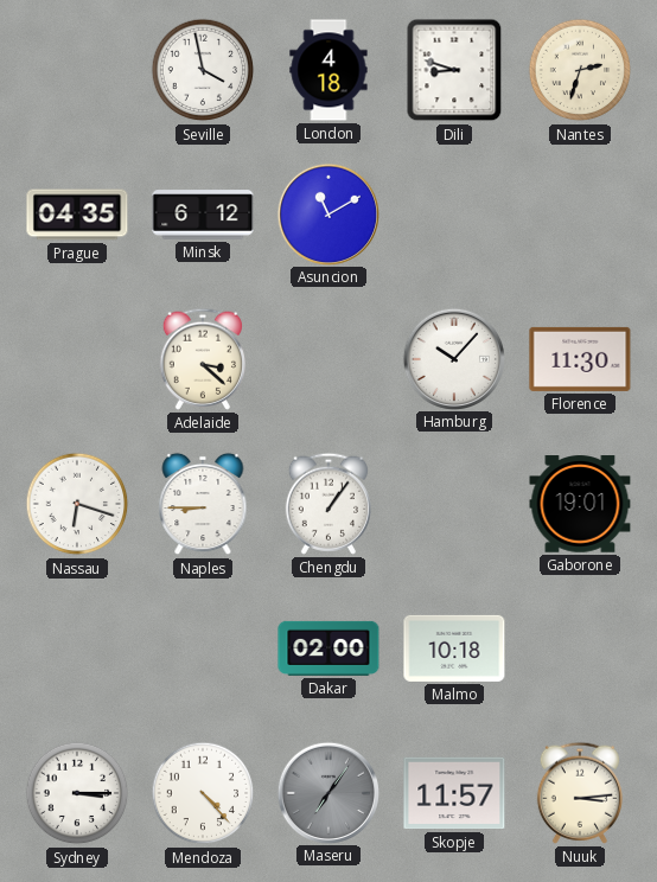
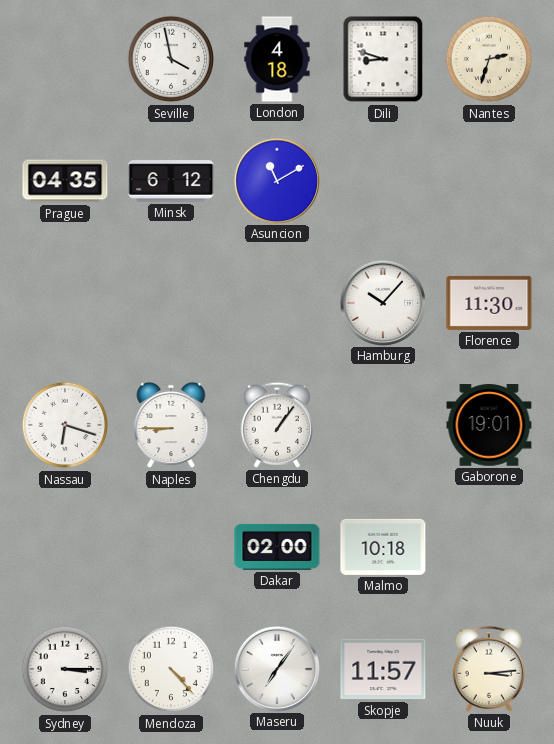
Adelaide: 3:22 -> none
Maseru dial: grey -> white
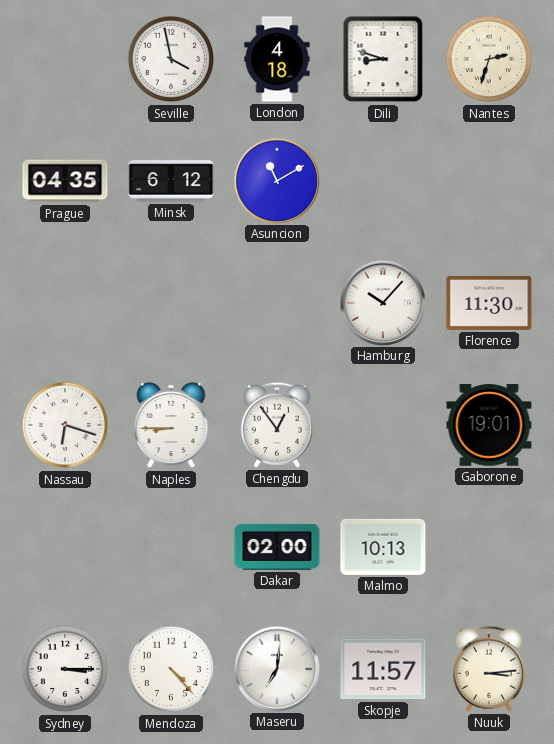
Chengdu: 1:06 -> 12:54
Malmo: 10:18 -> 10:13
Maseru: 7:06 -> 7:01
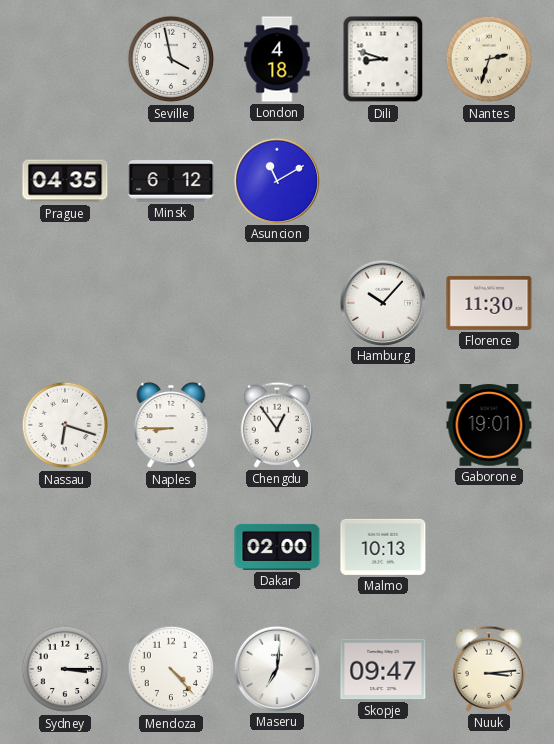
Skopje: 11:57 -> 09:47
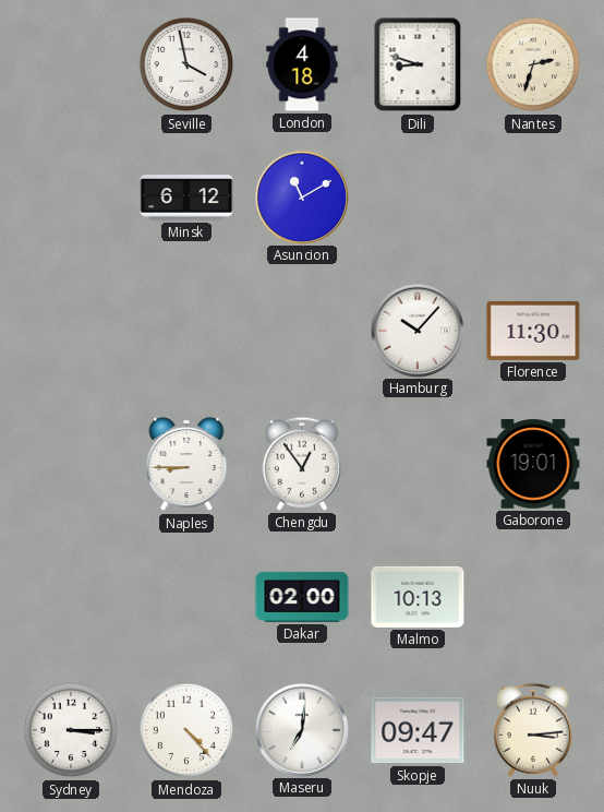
Prague: 04:35 -> none
Nassau: 6:18 -> none
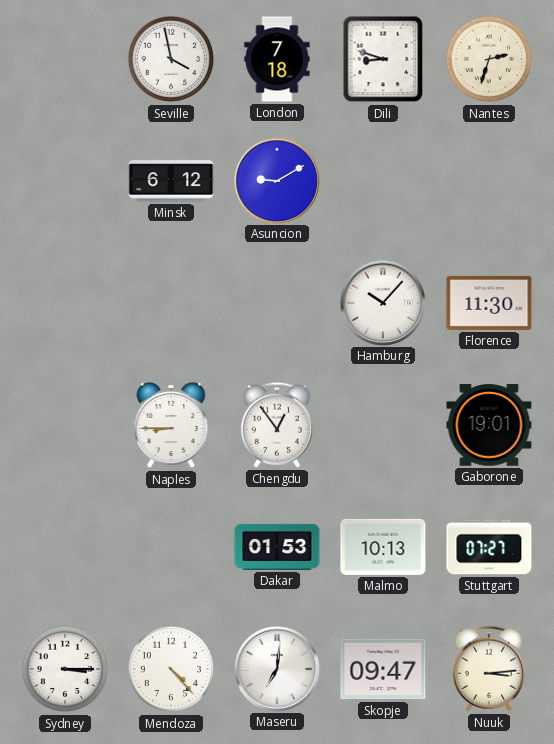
London: 4:18 -> 7:18
Asuncion: 11:10 -> 9:10
Dakar: 02:00 -> 01:53
Stuttgart: none -> 07:27
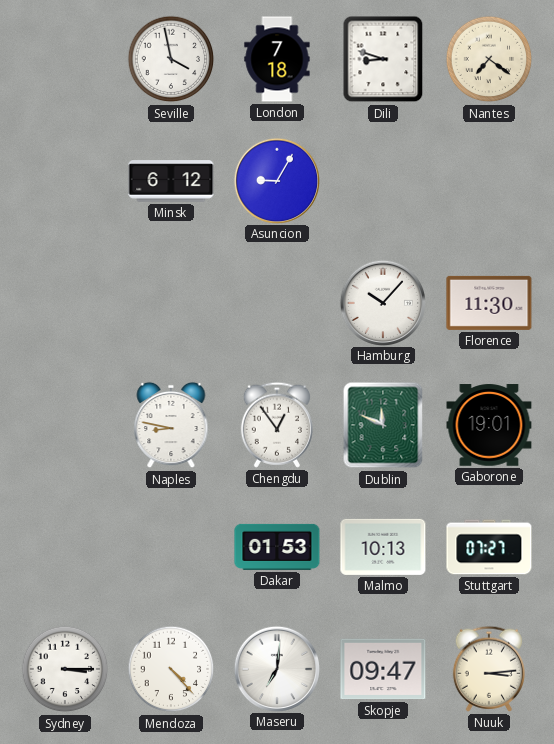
Nantes: 2:33 -> 7:21
Asuncion: 9:10 -> 9:05
Naples: 8:45 -> 8:47
Dublin: none -> 11:49
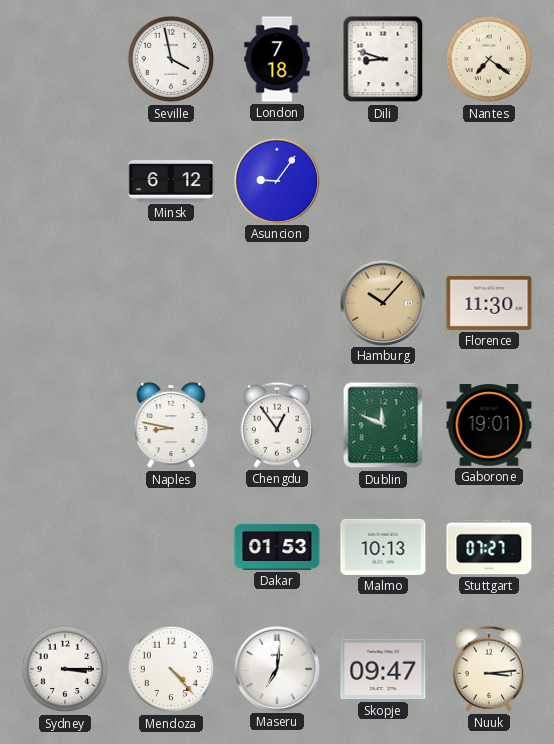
Asuncion: 9:05 -> 9:06
Hamburg dial: white -> champagne
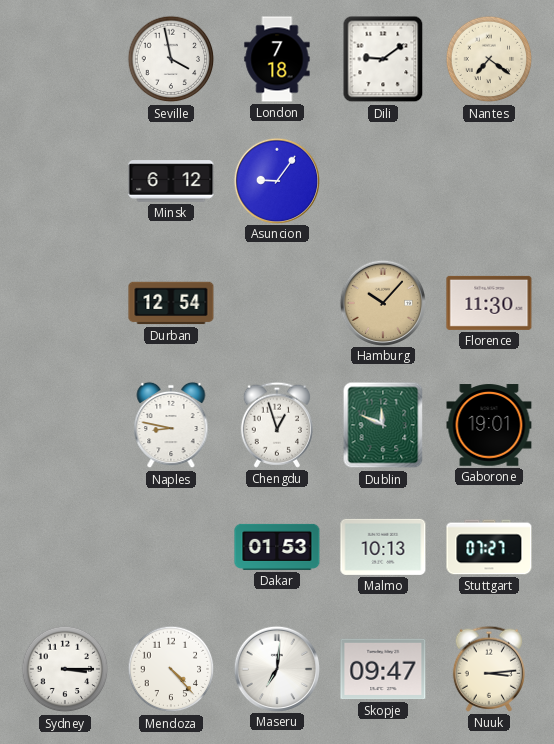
Dili: 8:48 -> 9:09
Durban: none -> 12:54
Chengdu: 12:54 -> 12:57
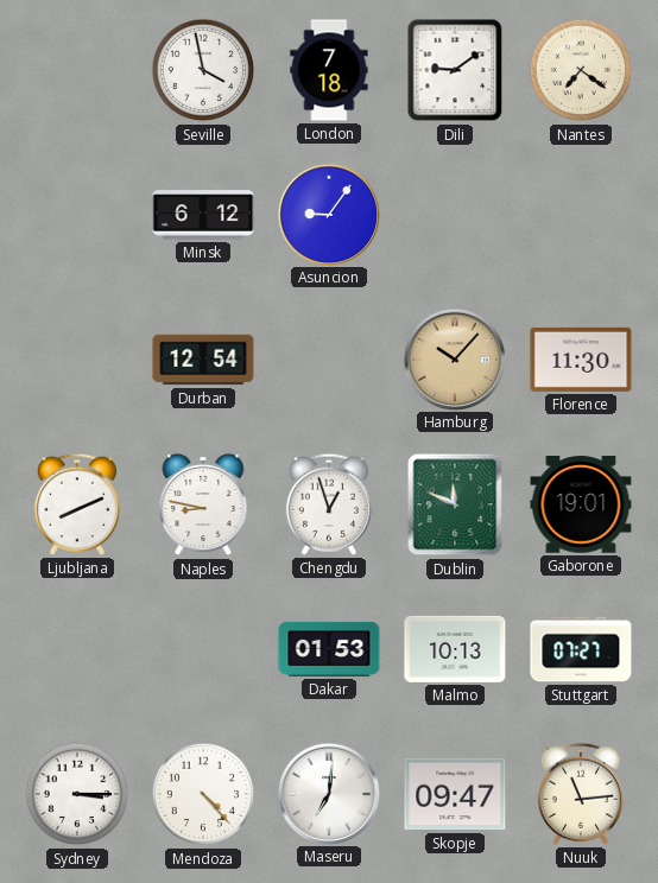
Ljubljana: none -> 8:11
Nuuk: 3:14 -> 11:14
